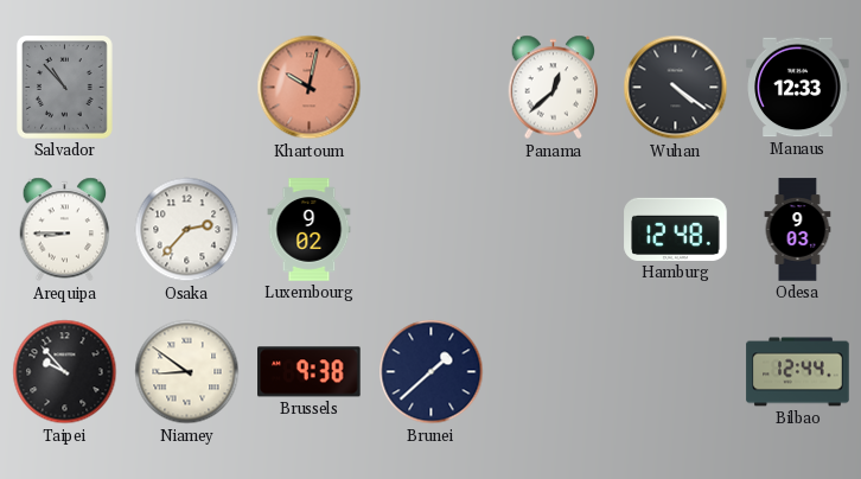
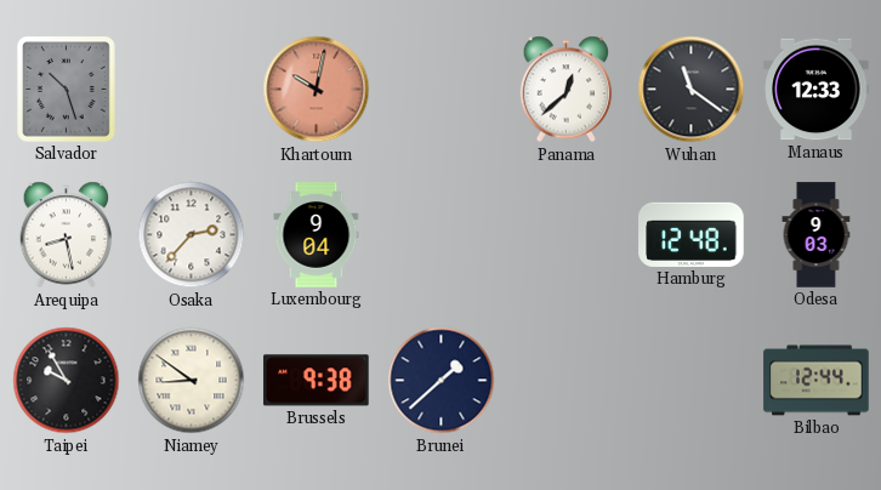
Salvador: 10:53 -> 10:27
Wuhan: 4:21 -> 11:21
Arequipa: 8:45 -> 8:28
Luxembourg: 9:02 -> 9:04
Taipei: 9:53 -> 9:55
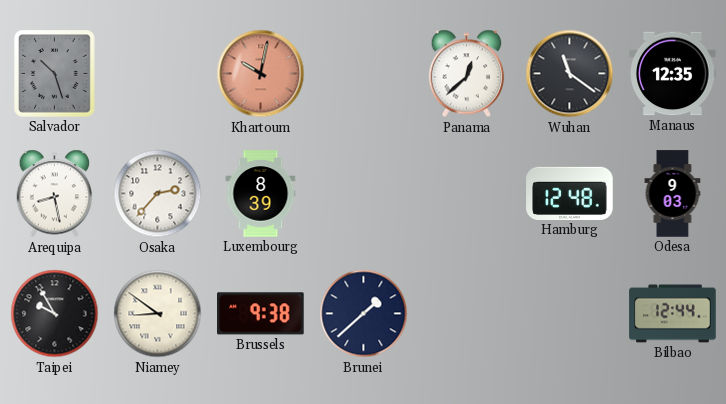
Manaus: 12:33 -> 12:35
Luxembourg: 9:04 -> 8:39
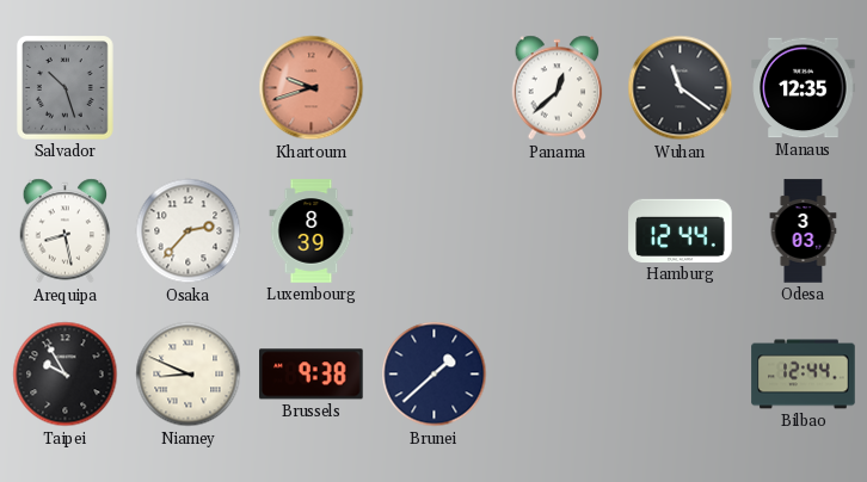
Khartoum: 10:02 -> 9:42
Hamburg: 12:48 -> 12:44
Odesa: 9:03 -> 3:03
Niamey: 8:51 -> 8:49
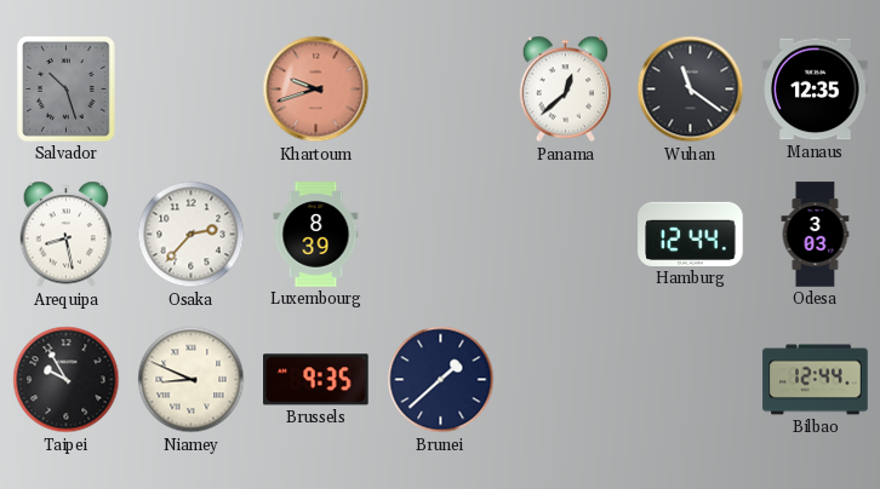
Brussels: 9:38 -> 9:35
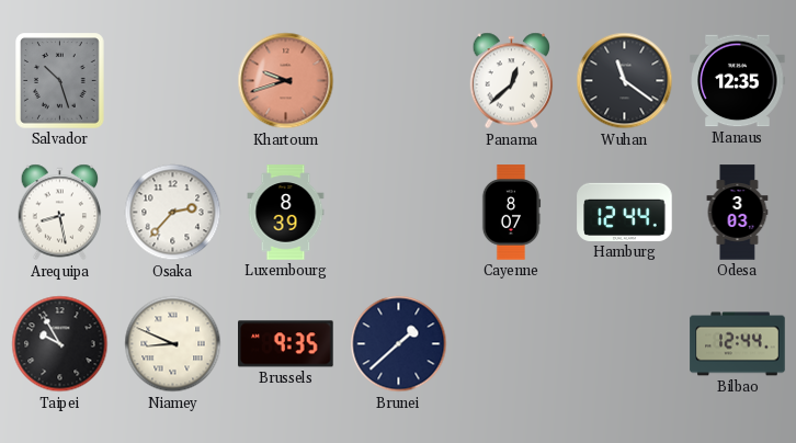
Cayenne: none -> 8:07
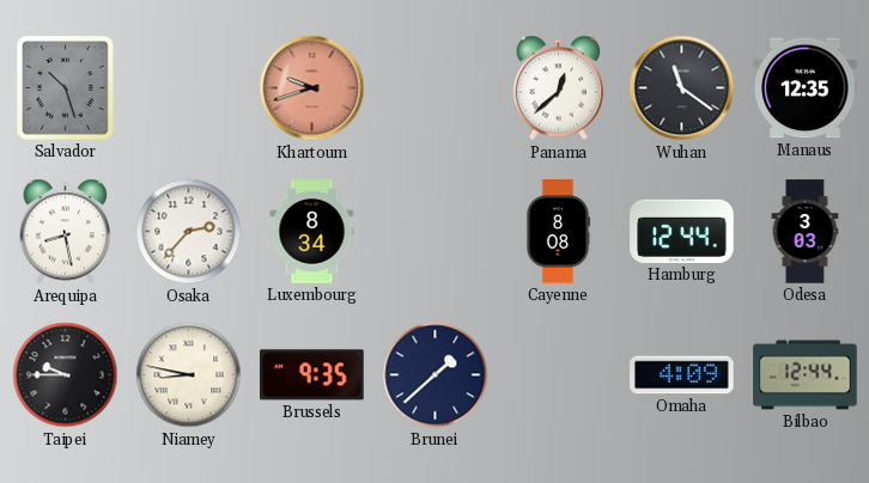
Luxembourg: 8:39 -> 8:34
Cayenne: 8:07 -> 8:08
Taipei: 9:55 -> 9:45
Niamey: 8:49 -> 8:47
Omaha: none -> 4:09
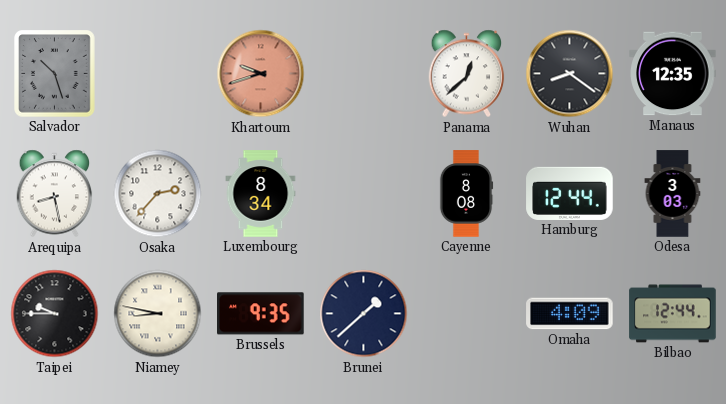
Wuhan: 11:21 -> 8:21
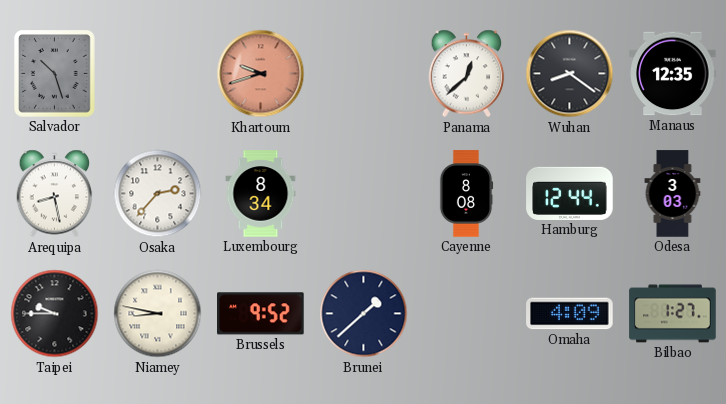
Brussels: 9:35 -> 9:52
Bilbao: 12:44 -> 1:27
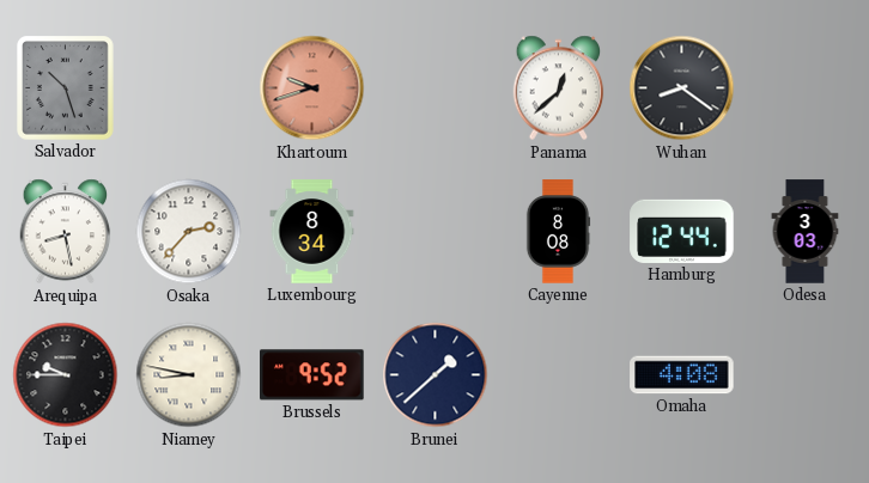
Manaus: 12:35 -> none
Omaha: 4:09 -> 4:08
Bilbao: 1:27 -> none
